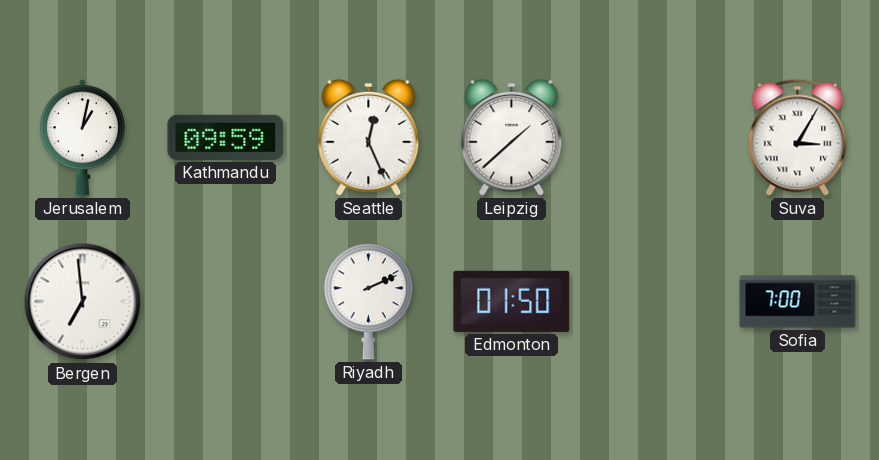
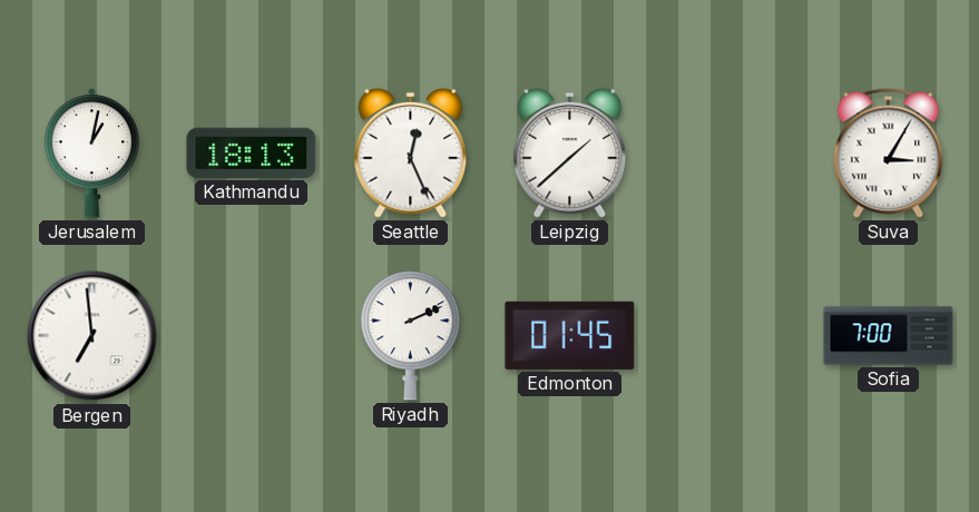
Kathmandu: 09:59 -> 18:13
Edmonton: 01:50 -> 01:45
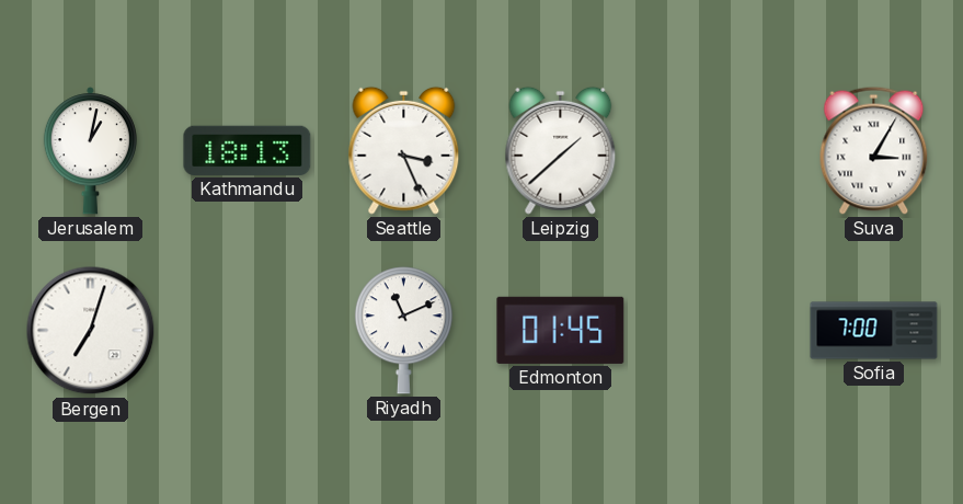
Seattle: 12:26 -> 3:26
Bergen: 6:59 -> 7:03
Riyadh: 2:11 -> 11:11
